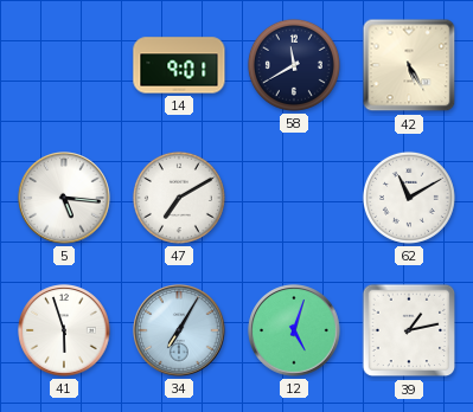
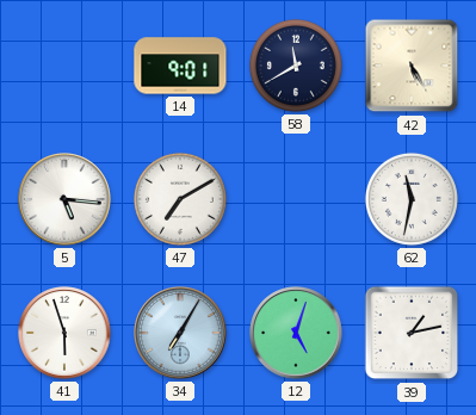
62: 11:10 -> 11:32
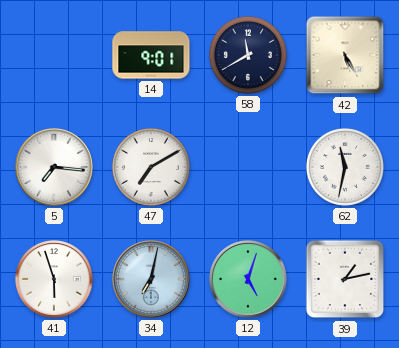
5: 5:16 -> 7:16
34: 7:05 -> 7:02
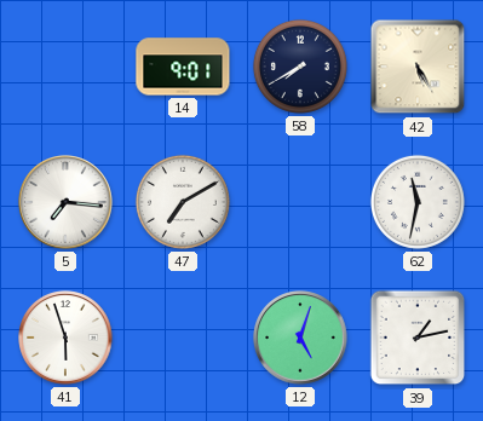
58: 11:40 -> 7:40
34: 7:02 -> none
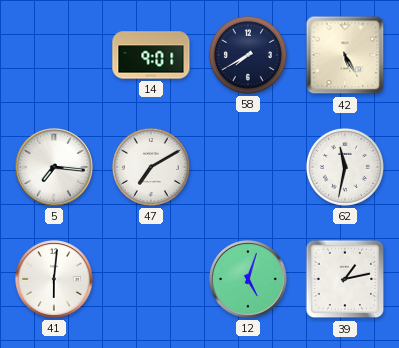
41: 5:57 -> 6:01
